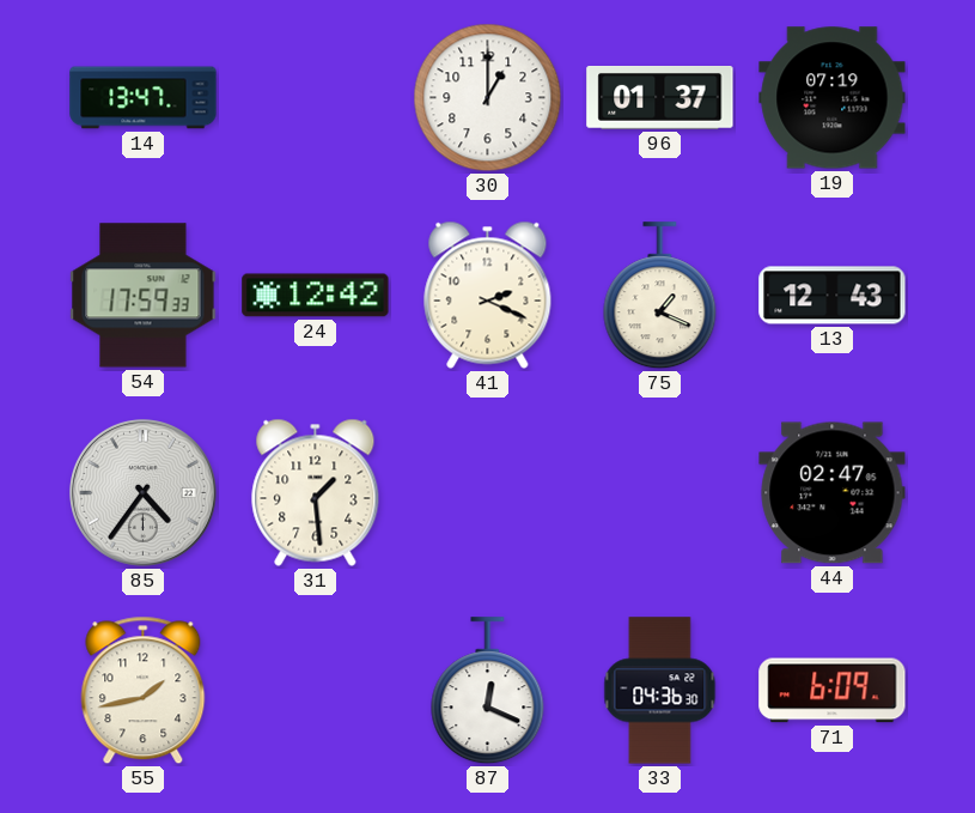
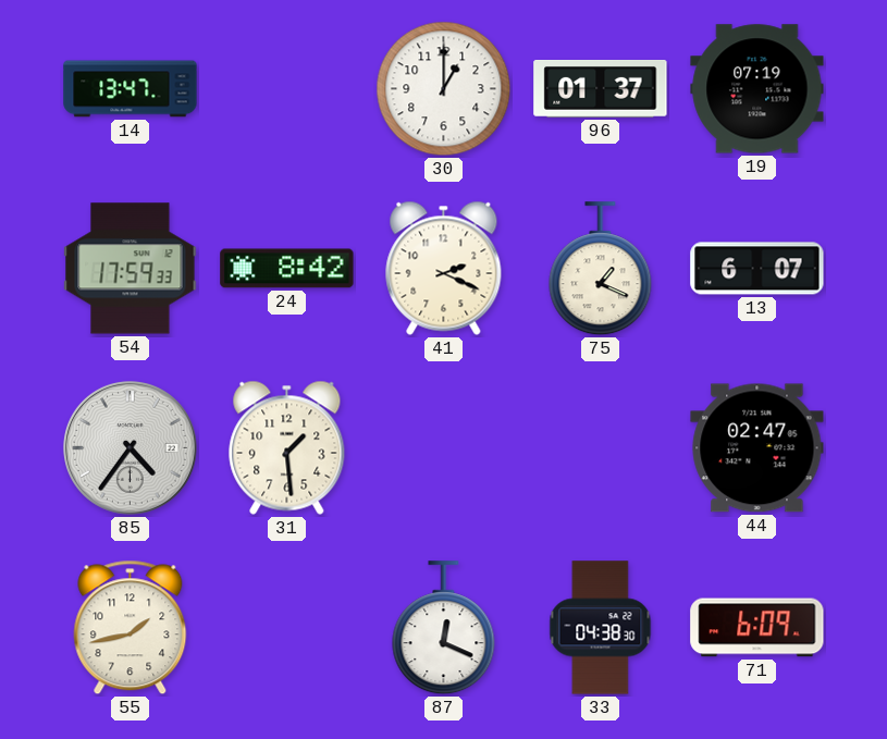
24: 12:42 -> 8:42
13: 12:43 -> 6:07
33: 04:36 -> 04:38
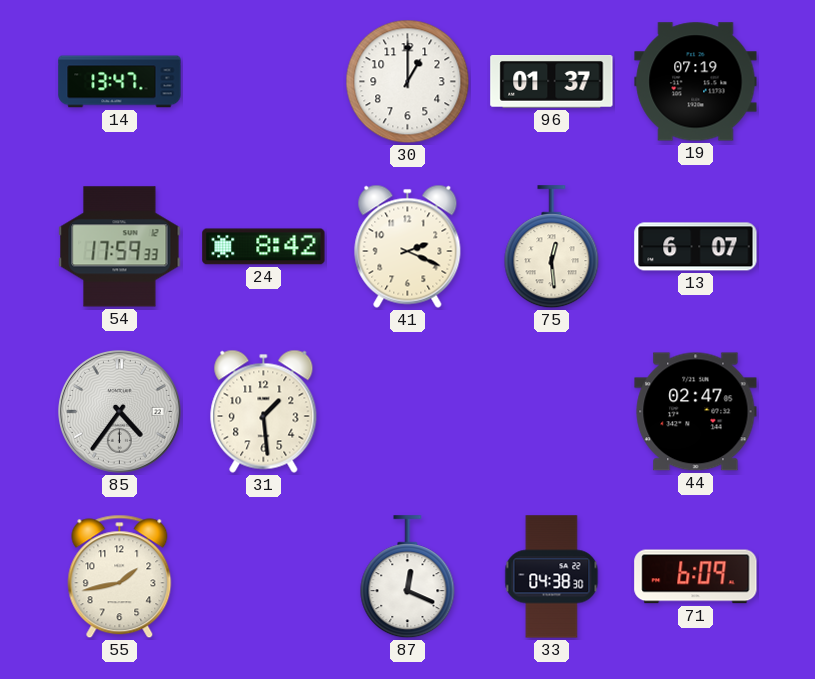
75: 1:19 -> 12:29
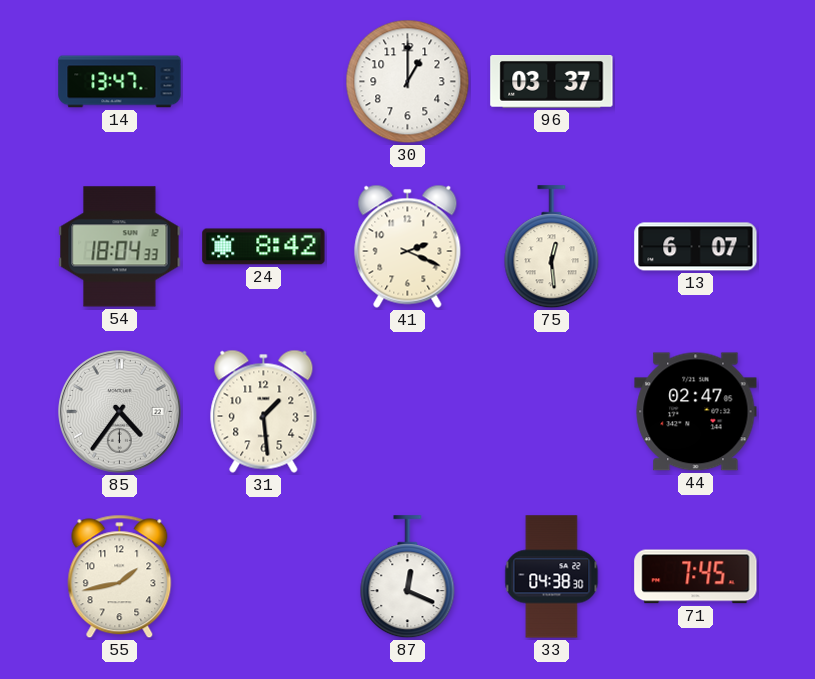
96: 01:37 -> 03:37
19: 07:19 -> none
54: 17:59 -> 18:04
71: 6:09 -> 7:45
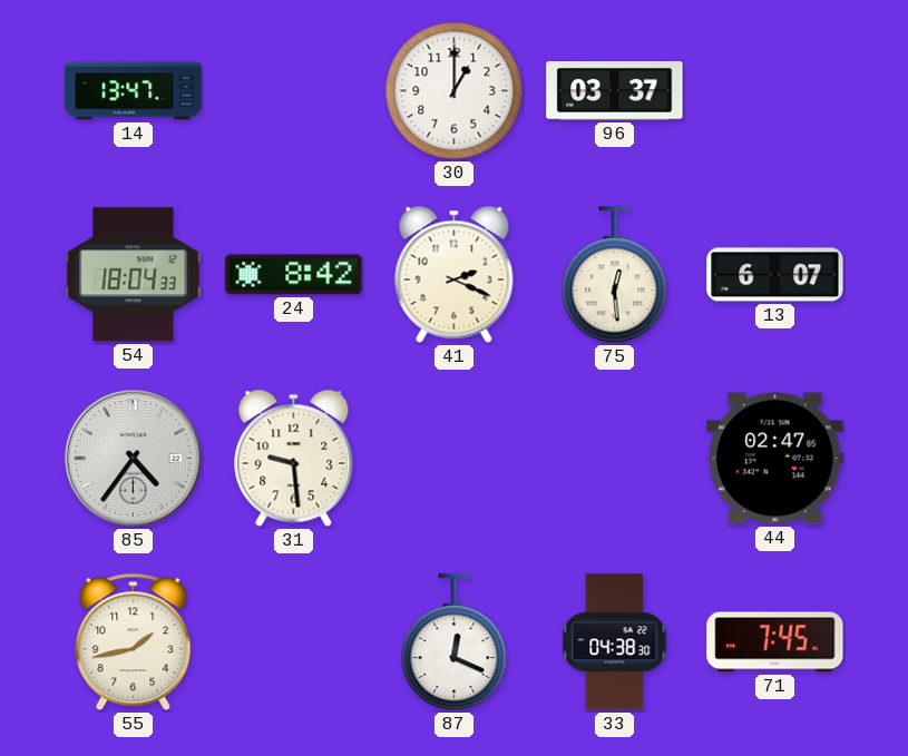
31: 1:29 -> 9:29
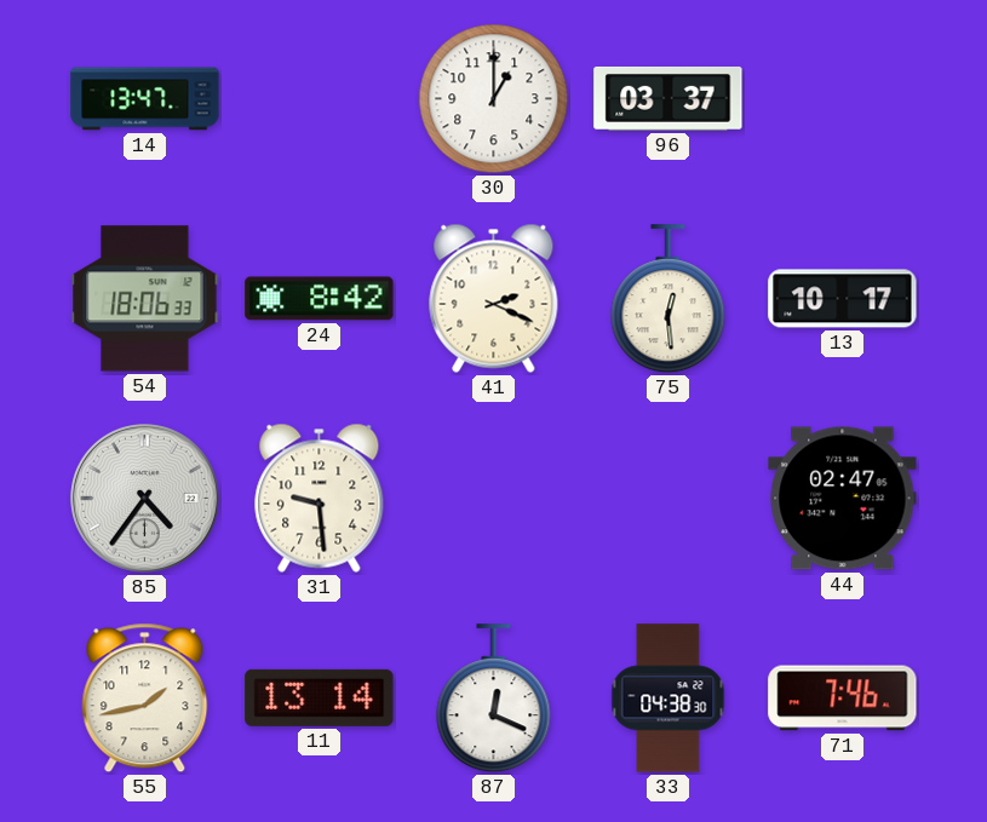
54: 18:04 -> 18:06
13: 6:07 -> 10:17
11: none -> 13:14
71: 7:45 -> 7:46
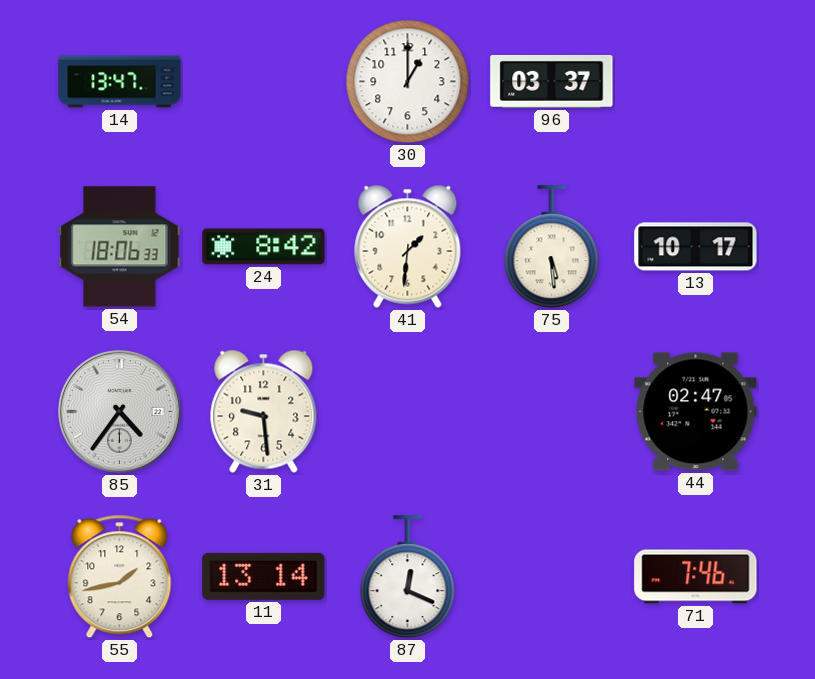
41: 2:19 -> 1:31
75: 12:29 -> 5:29
33: 04:38 -> none
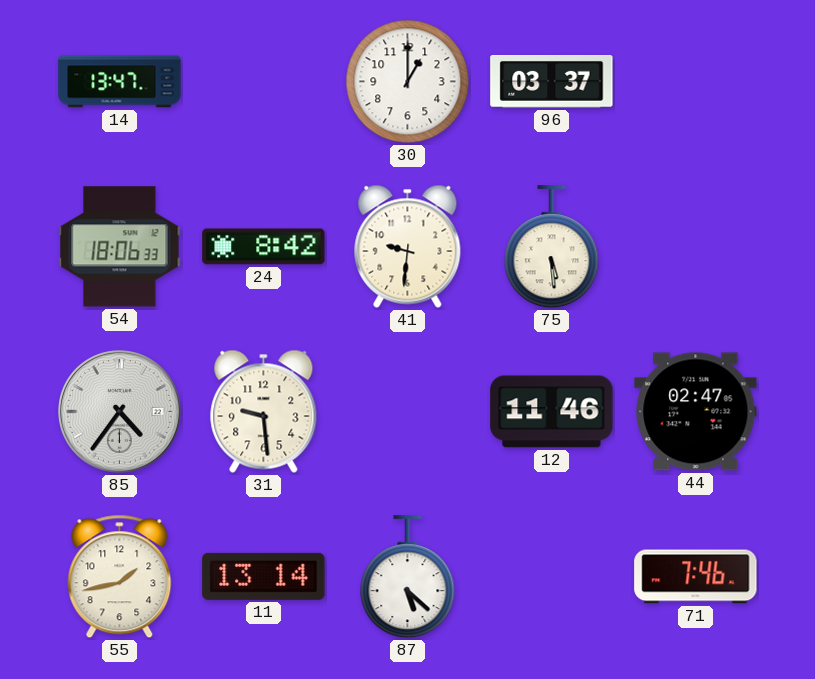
41: 1:31 -> 9:31
13: 10:17 -> none
12: none -> 11:46
87: 12:19 -> 5:22
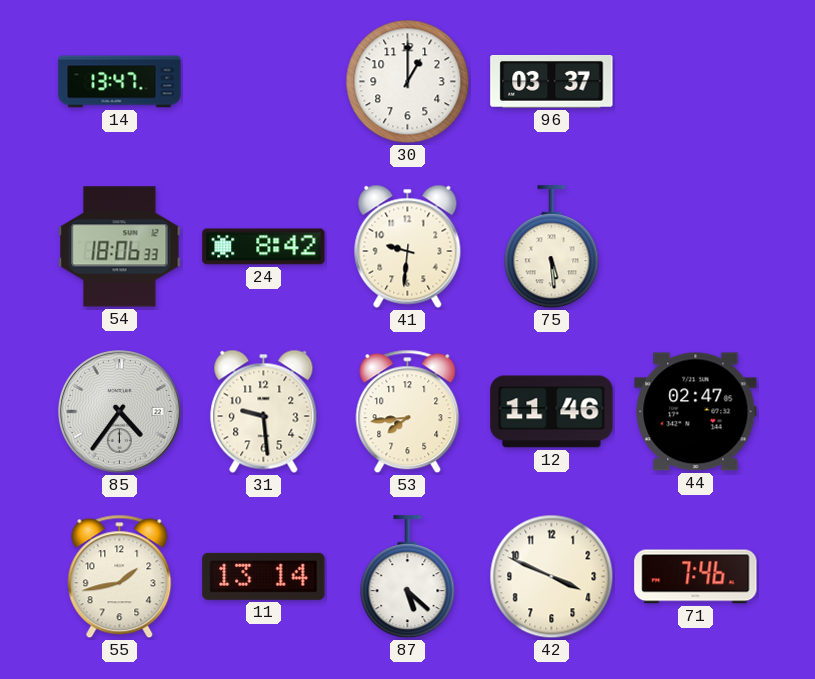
53: none -> 7:44
42: none -> 3:49
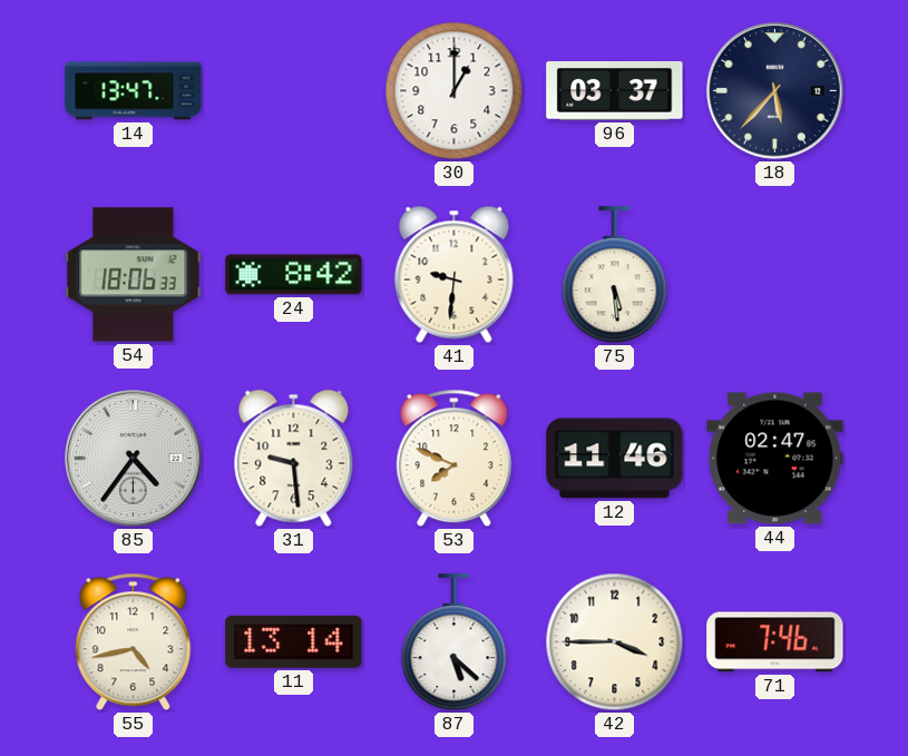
18: none -> 5:37
53: 7:44 -> 7:49
55: 1:43 -> 4:43
42: 3:49 -> 3:45
